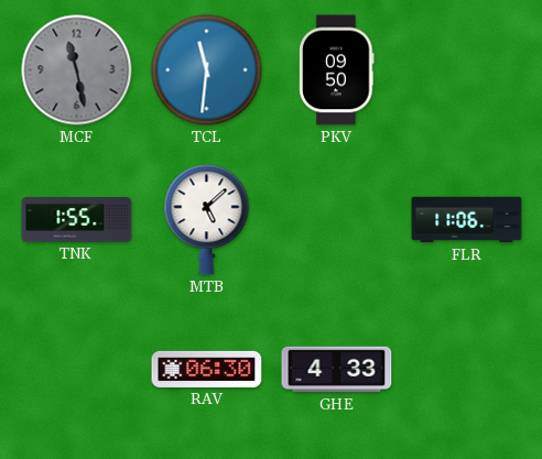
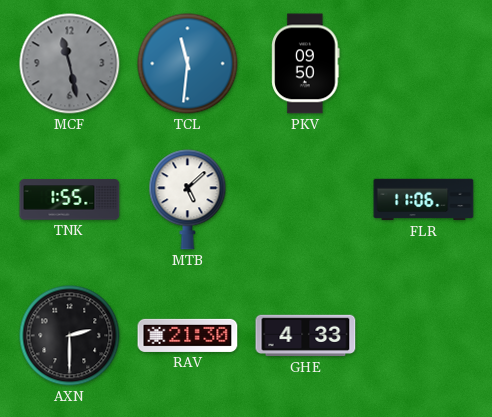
AXN: none -> 2:30
RAV: 06:30 -> 21:30
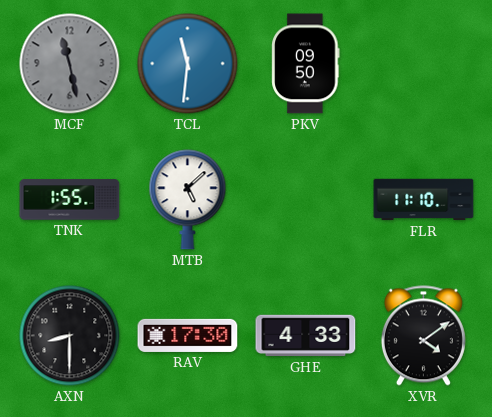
FLR: 11:06 -> 11:10
AXN: 2:30 -> 8:30
RAV: 21:30 -> 17:30
XVR: none -> 4:09
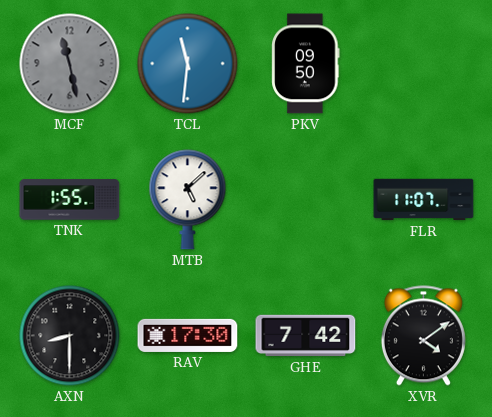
FLR: 11:10 -> 11:07
GHE: 4:33 -> 7:42
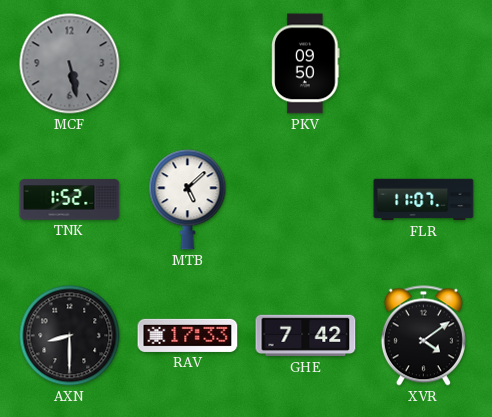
MCF: 11:28 -> 5:28
TCL: 11:31 -> none
TNK: 1:55 -> 1:52
RAV: 17:30 -> 17:33
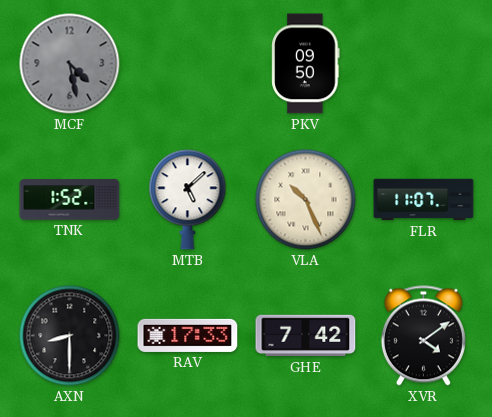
MCF: 5:28 -> 4:28
VLA: none -> 10:26
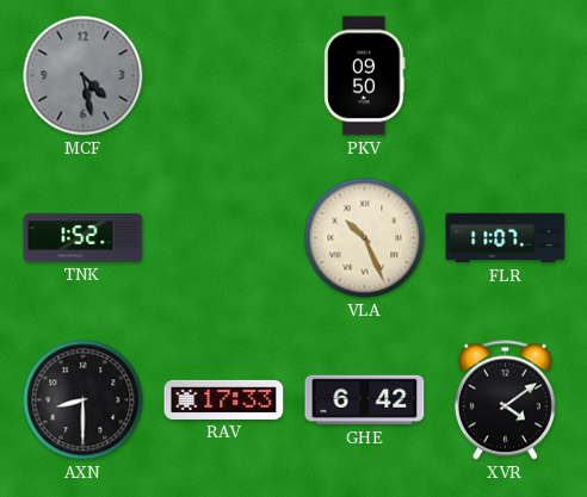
MTB: 5:08 -> none
GHE: 7:42 -> 6:42
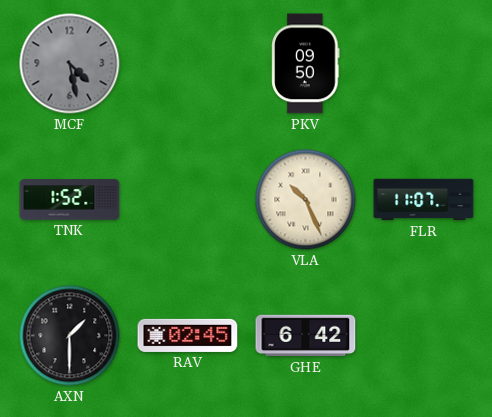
AXN: 8:30 -> 1:30
RAV: 17:33 -> 02:45
XVR: 4:09 -> none
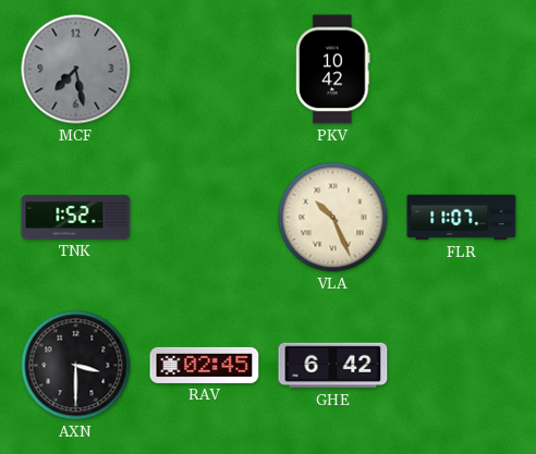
MCF: 4:28 -> 7:28
PKV: 09:50 -> 10:42
AXN: 1:30 -> 3:30
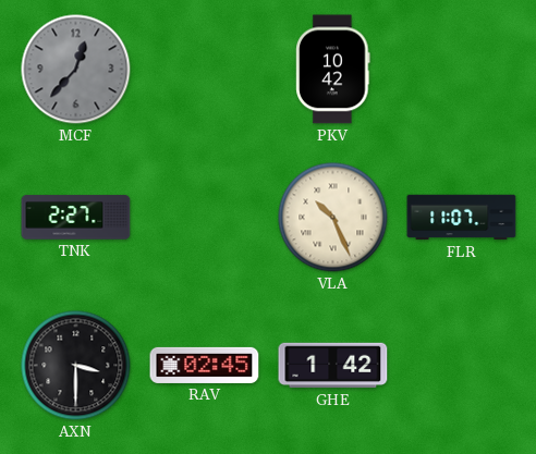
MCF: 7:28 -> 12:37
TNK: 1:52 -> 2:27
GHE: 6:42 -> 1:42
